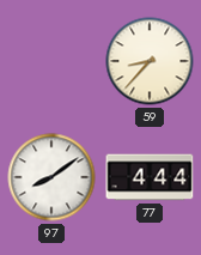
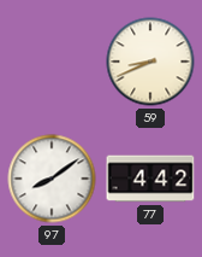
59: 8:37 -> 8:41
77: 4:44 -> 4:42
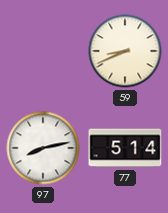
97: 8:09 -> 8:13
77: 4:42 -> 5:14
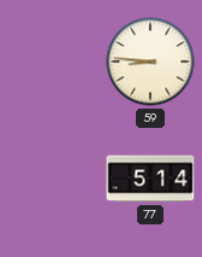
59: 8:41 -> 8:46
97: 8:13 -> none
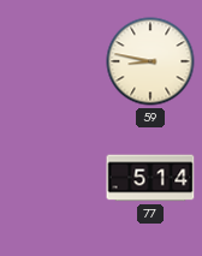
59: 8:46 -> 8:47
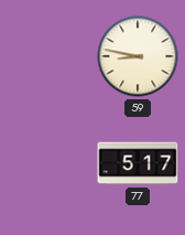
77: 5:14 -> 5:17
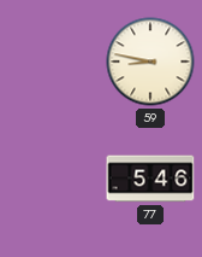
77: 5:17 -> 5:46
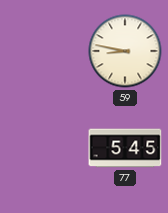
77: 5:46 -> 5:45
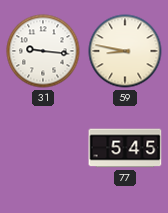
31: none -> 9:16
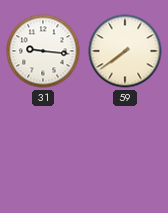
59: 8:47 -> 7:39
77: 5:45 -> none
